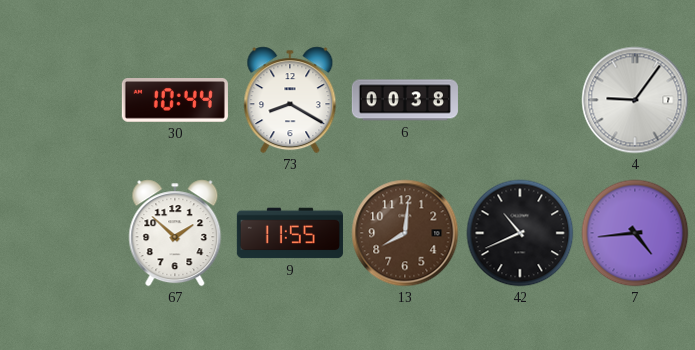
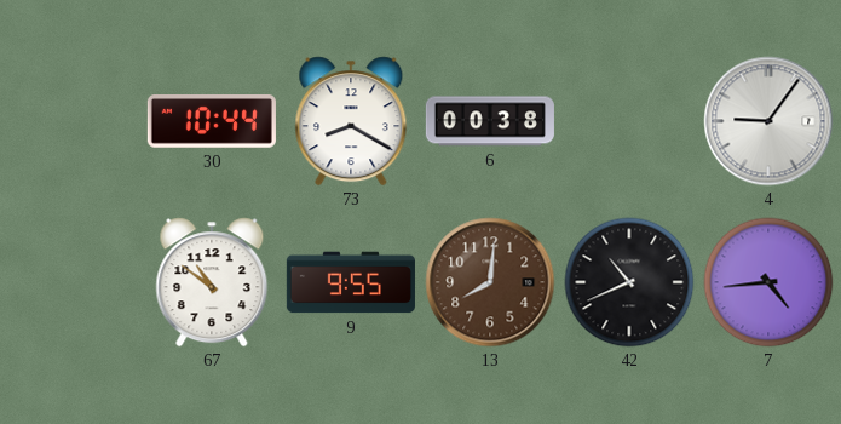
67: 1:52 -> 10:51
9: 11:55 -> 9:55
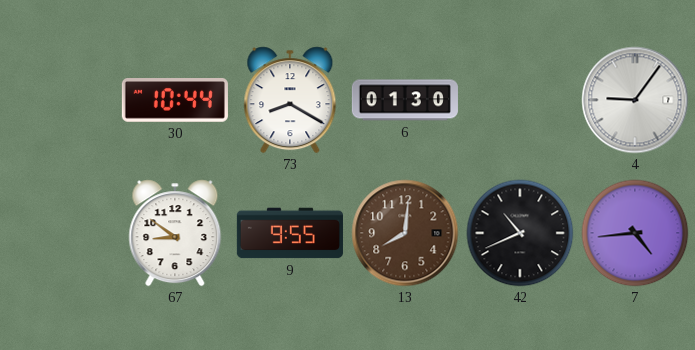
6: 00:38 -> 01:30
67: 10:51 -> 8:51
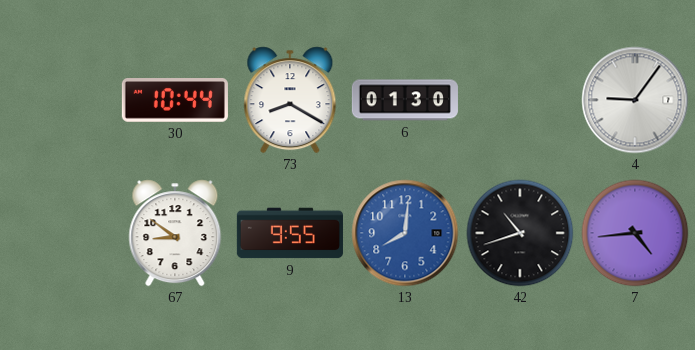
13 dial: brown -> blue
42: 10:41 -> 10:42
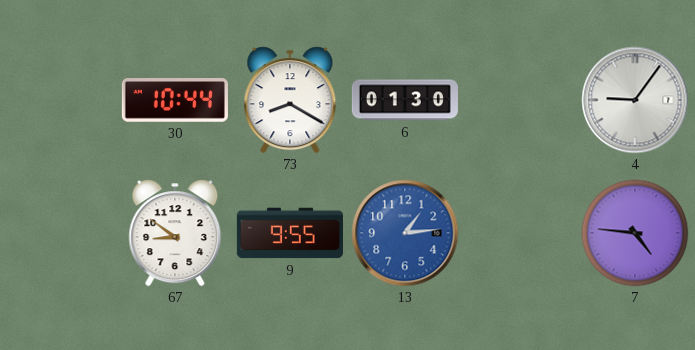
13: 8:01 -> 1:14
42: 10:42 -> none
7: 4:44 -> 4:46
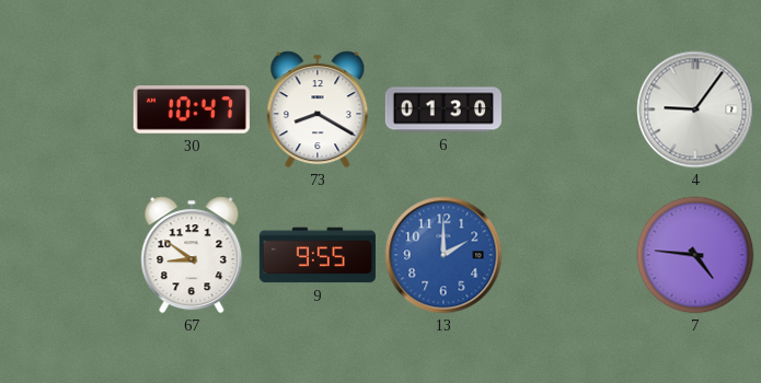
30: 10:44 -> 10:47
13: 1:14 -> 2:00
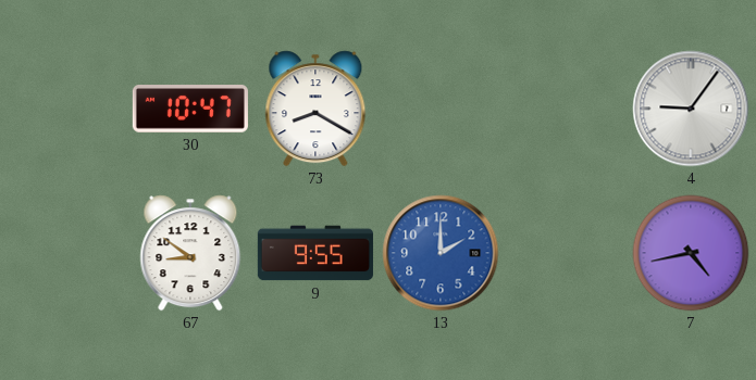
6: 01:30 -> none
7: 4:46 -> 4:43
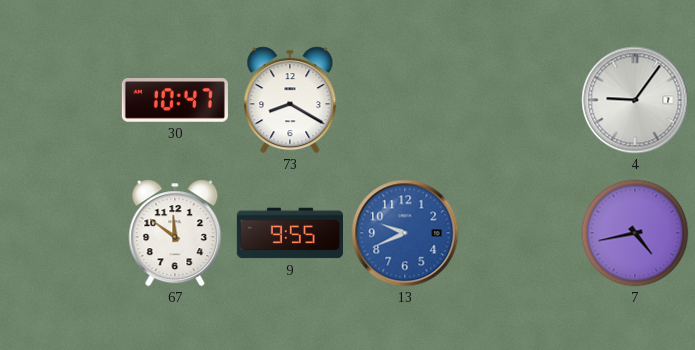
67: 8:51 -> 11:51
13: 2:00 -> 9:41
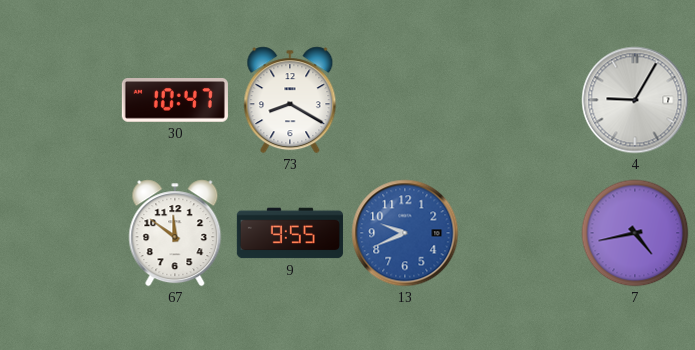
4: 9:06 -> 9:05
